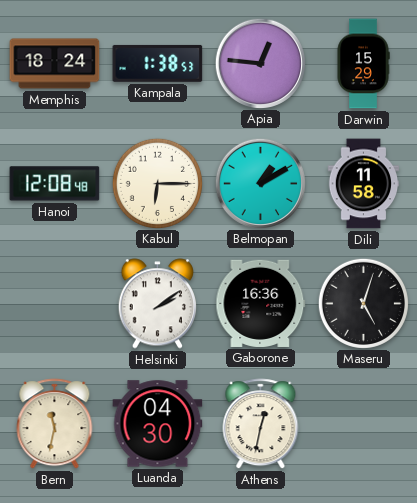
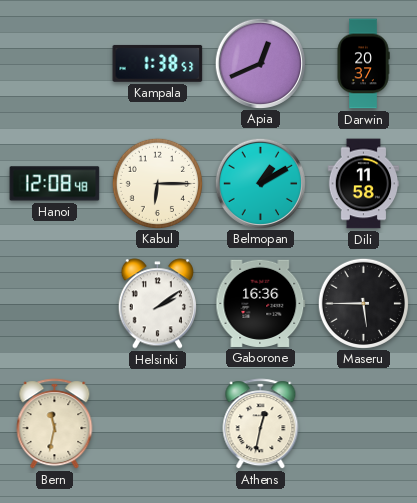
Memphis: 18:24 -> none
Apia: 12:46 -> 12:41
Darwin: 15:29 -> 20:37
Maseru: 5:03 -> 5:45
Luanda: 04:30 -> none
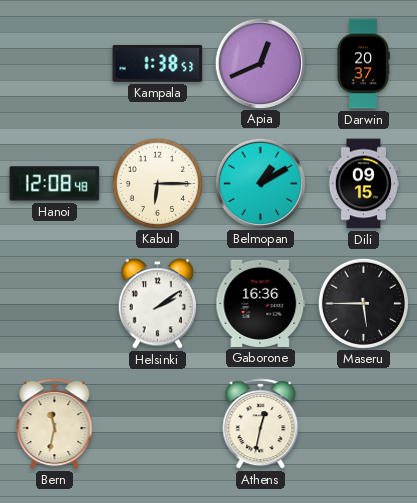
Dili: 11:58 -> 09:15
